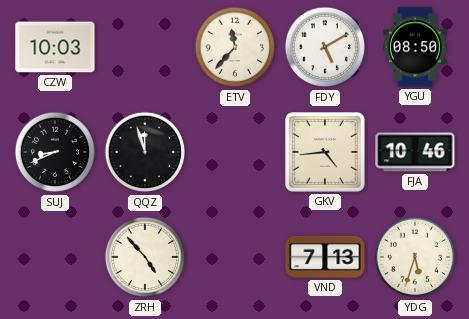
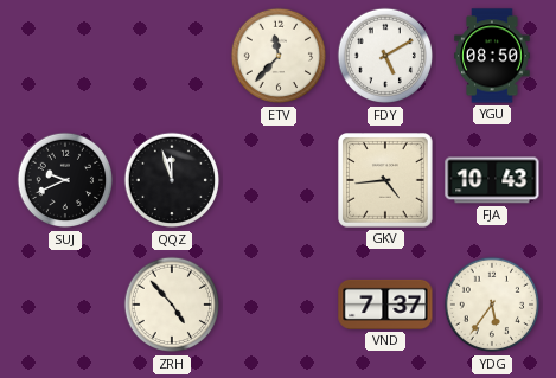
CZW: 10:03 -> none
SUJ: 8:41 -> 9:41
FJA: 10:46 -> 10:43
VND: 7:13 -> 7:37
YDG: 5:33 -> 5:36
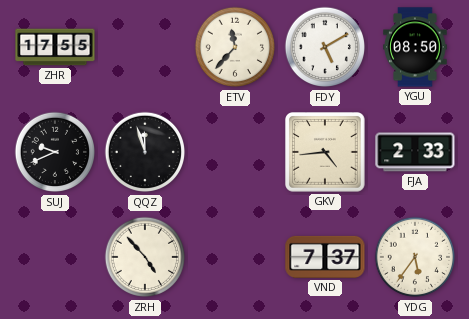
ZHR: none -> 17:55
FJA: 10:43 -> 2:33
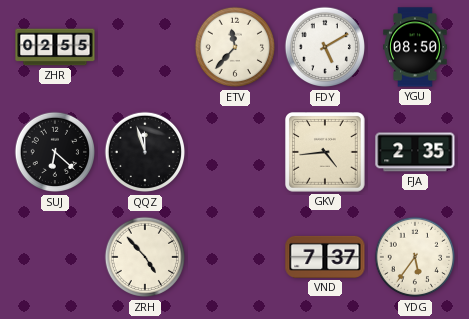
ZHR: 17:55 -> 02:55
SUJ: 9:41 -> 6:22
FJA: 2:33 -> 2:35
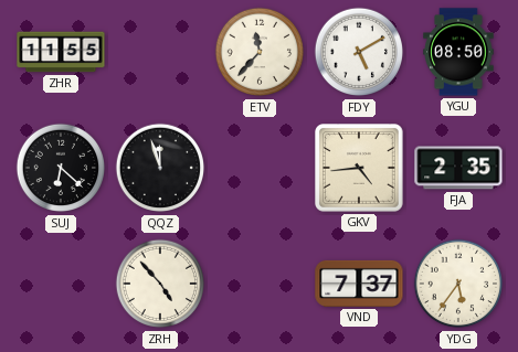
ZHR: 02:55 -> 11:55
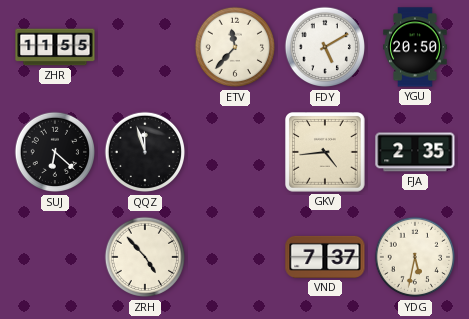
YGU: 08:50 -> 20:50
YDG: 5:36 -> 5:32
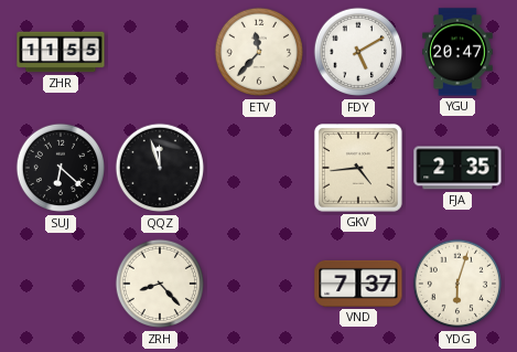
YGU: 20:50 -> 20:47
ZRH: 4:53 -> 8:23
YDG: 5:32 -> 6:03
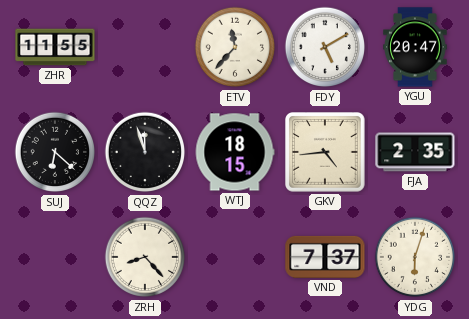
WTJ: none -> 18:15
